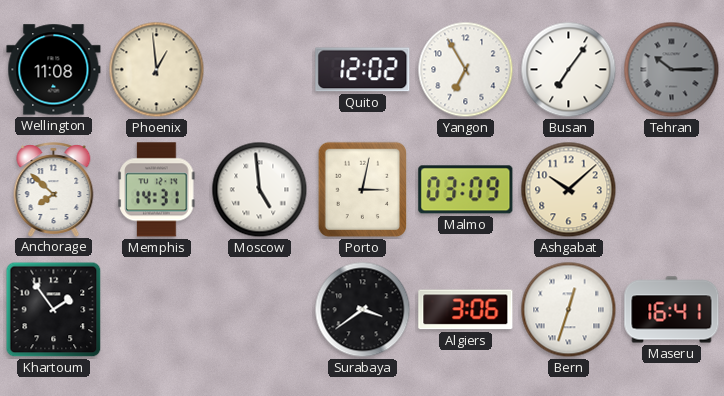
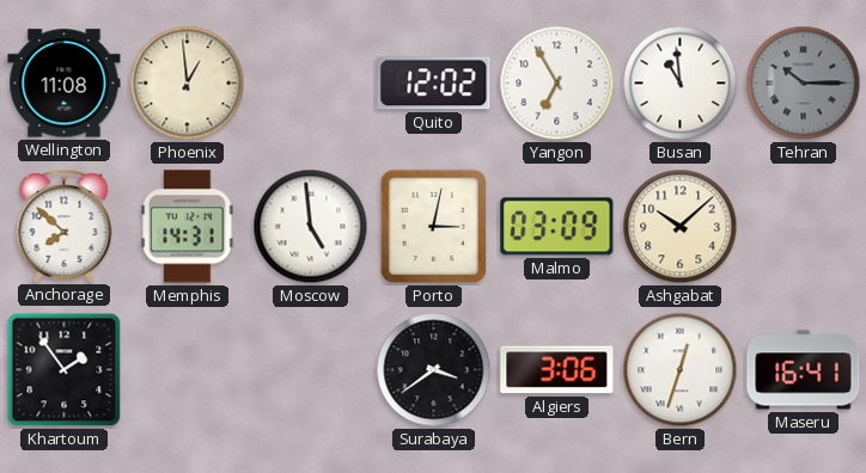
Busan: 7:06 -> 10:59
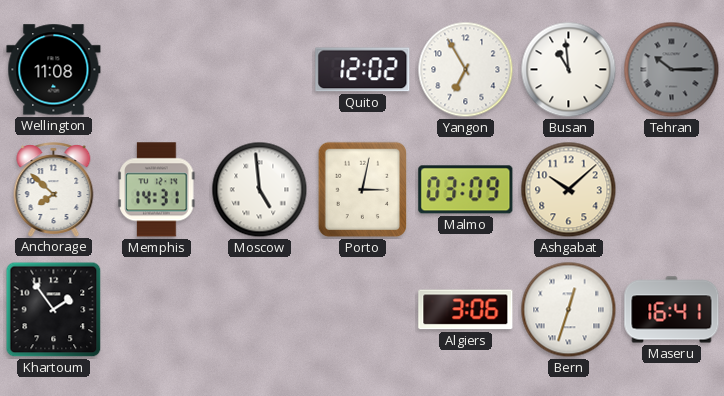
Phoenix: 12:59 -> none
Surabaya: 3:39 -> none
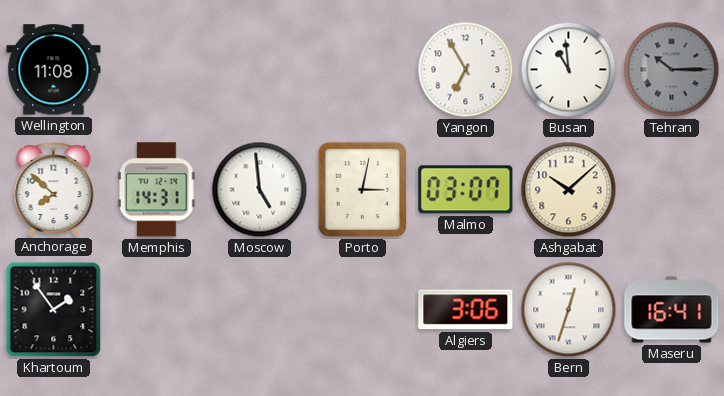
Quito: 12:02 -> none
Malmo: 03:09 -> 03:07
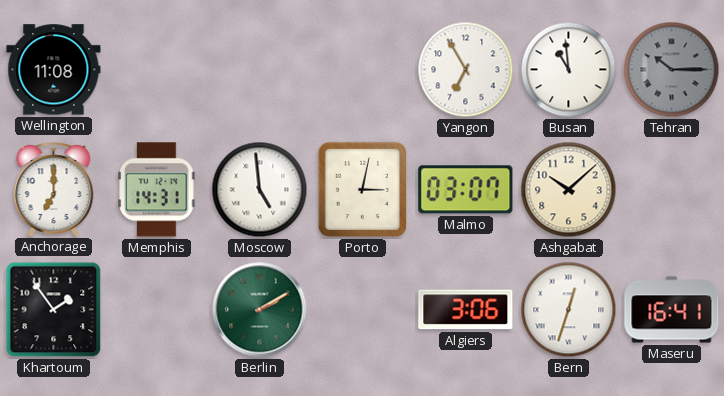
Anchorage: 7:52 -> 7:00
Berlin: none -> 2:10
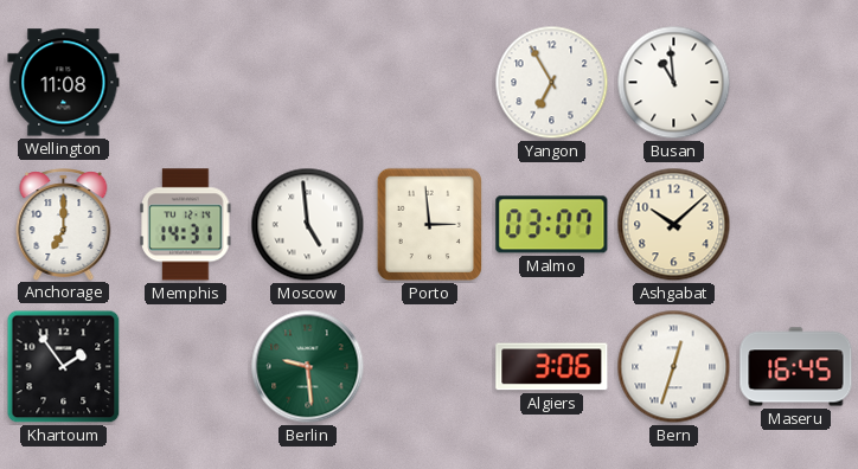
Tehran: 10:15 -> none
Porto: 3:02 -> 2:59
Berlin: 2:10 -> 9:29
Maseru: 16:41 -> 16:45
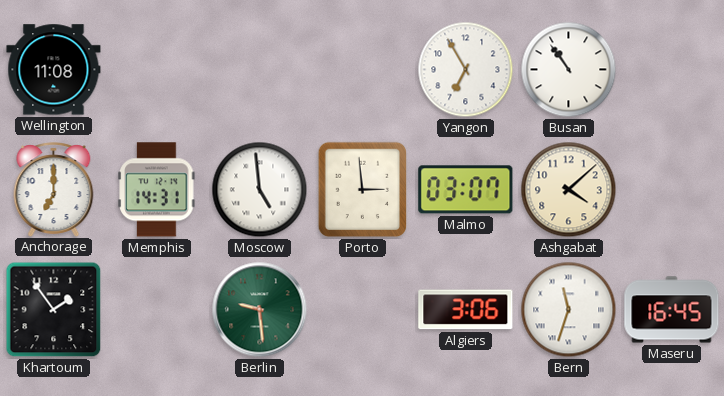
Busan: 10:59 -> 10:54
Ashgabat: 10:08 -> 4:08
Bern: 12:33 -> 11:33
